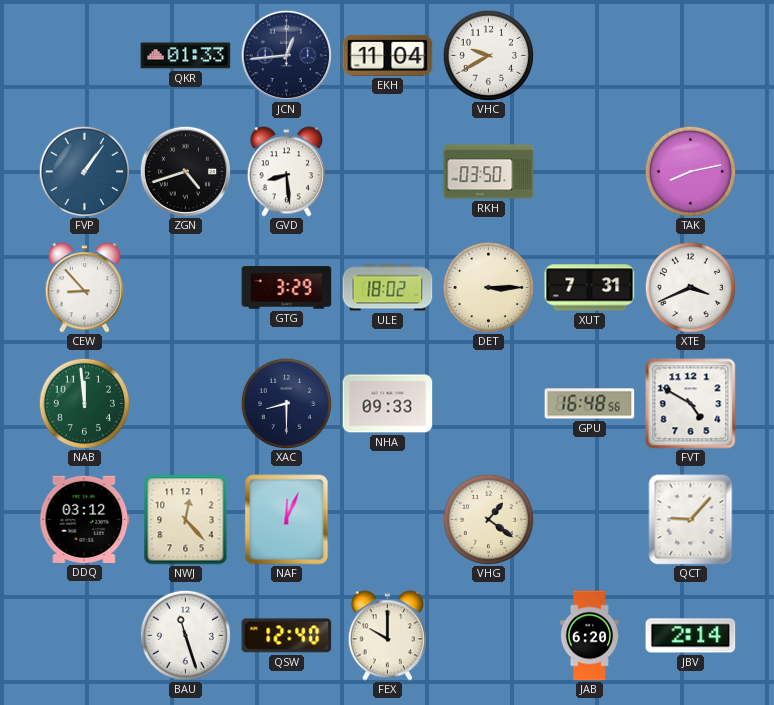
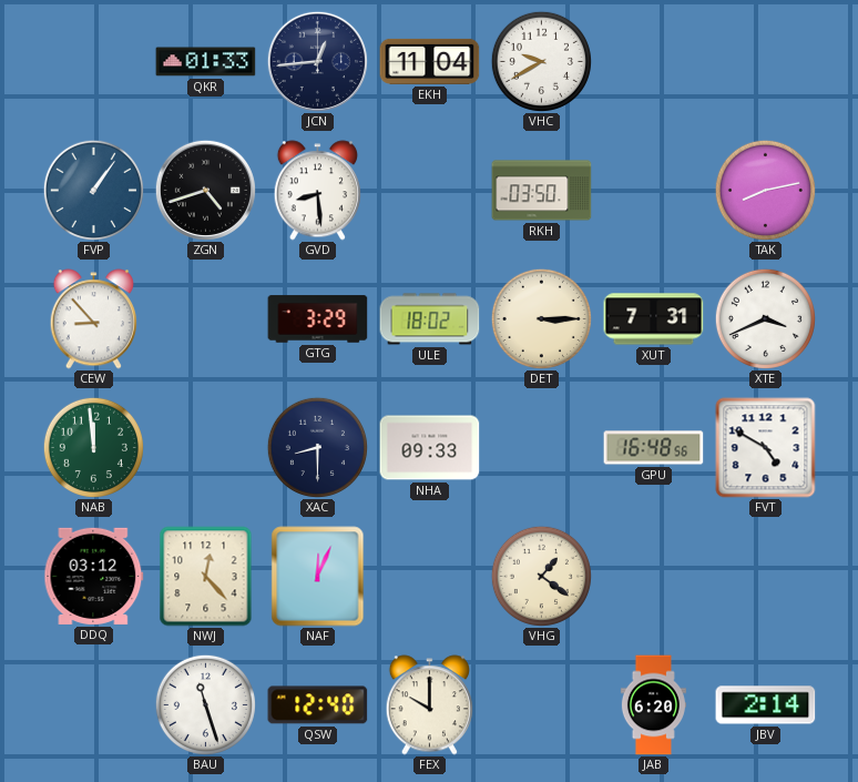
QCT: 9:07 -> none
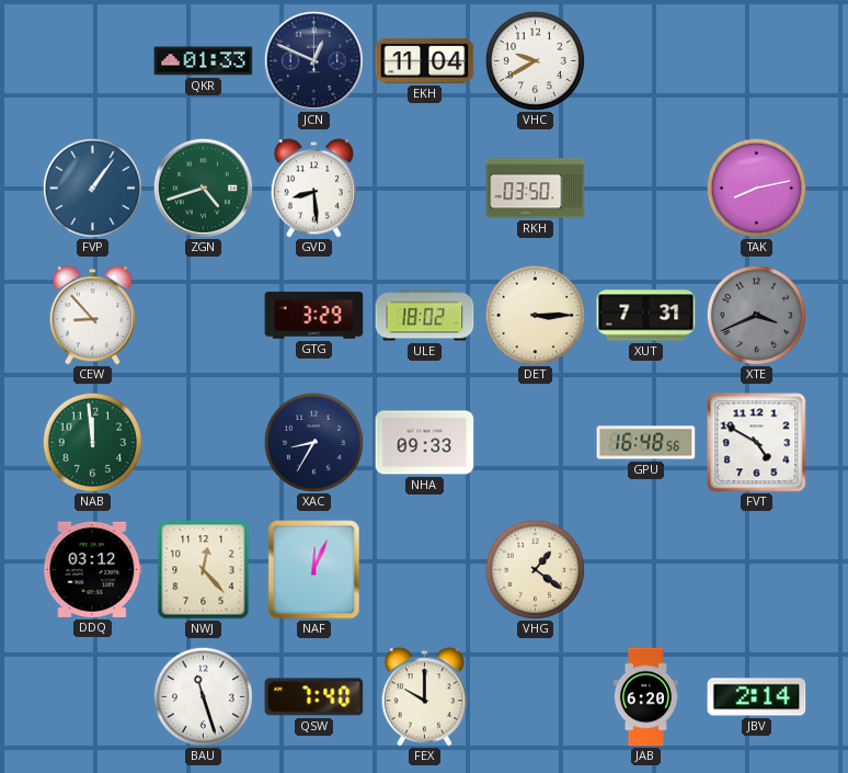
JCN: 12:44 -> 12:49
ZGN dial: black -> green
XTE dial: white -> grey
XAC: 8:30 -> 8:35
QSW: 12:40 -> 7:40
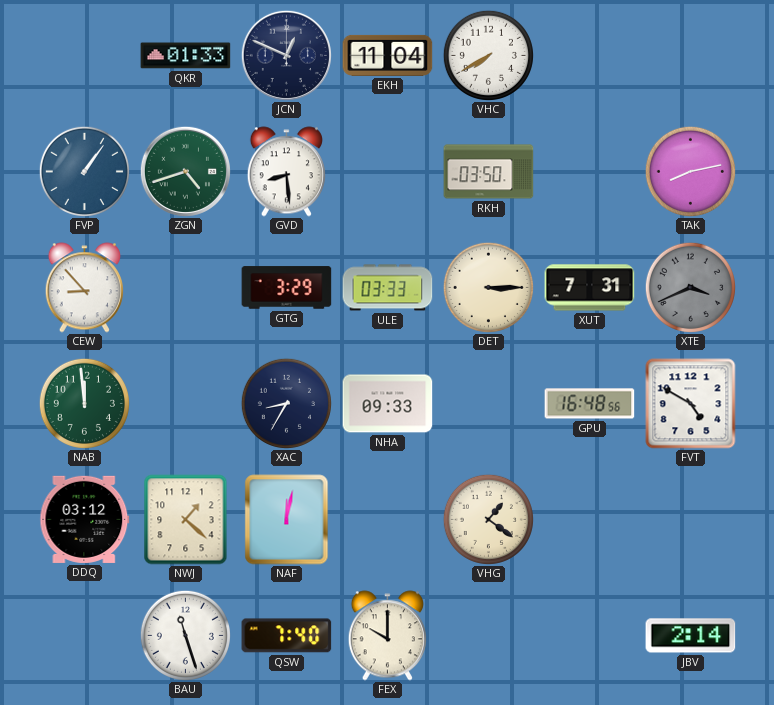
VHC: 9:40 -> 7:40
ULE: 18:02 -> 03:33
NWJ: 12:23 -> 1:22
NAF: 12:04 -> 12:02
JAB: 6:20 -> none
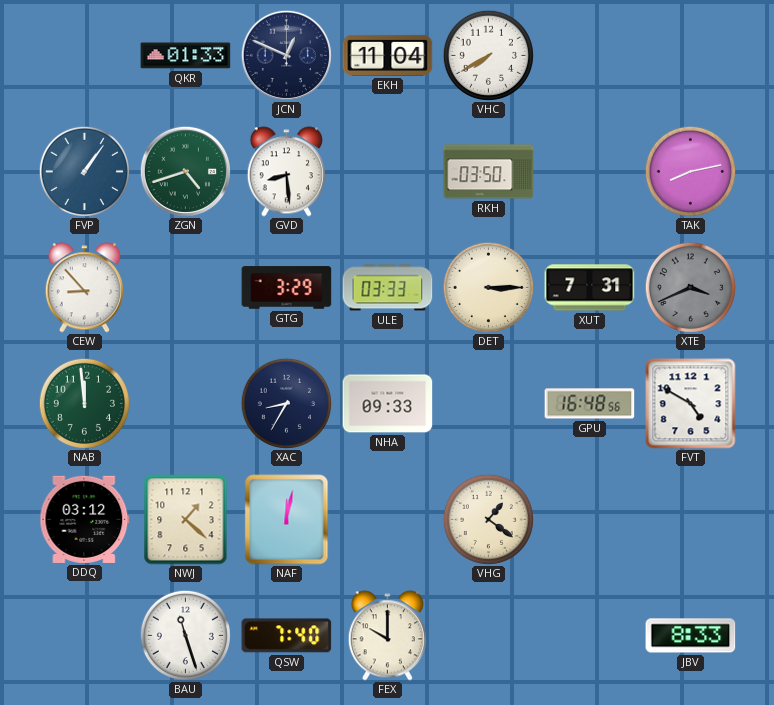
JBV: 2:14 -> 8:33
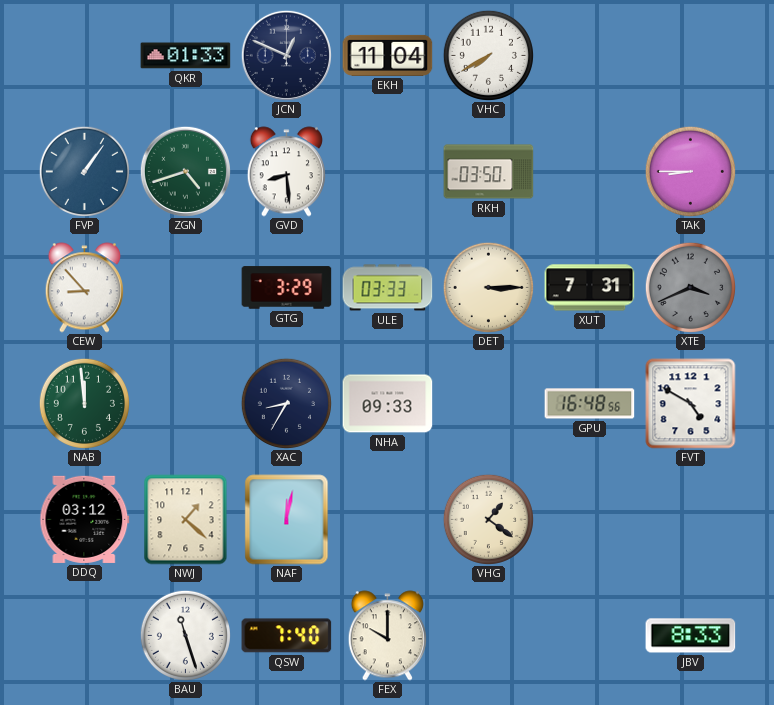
TAK: 8:13 -> 8:45
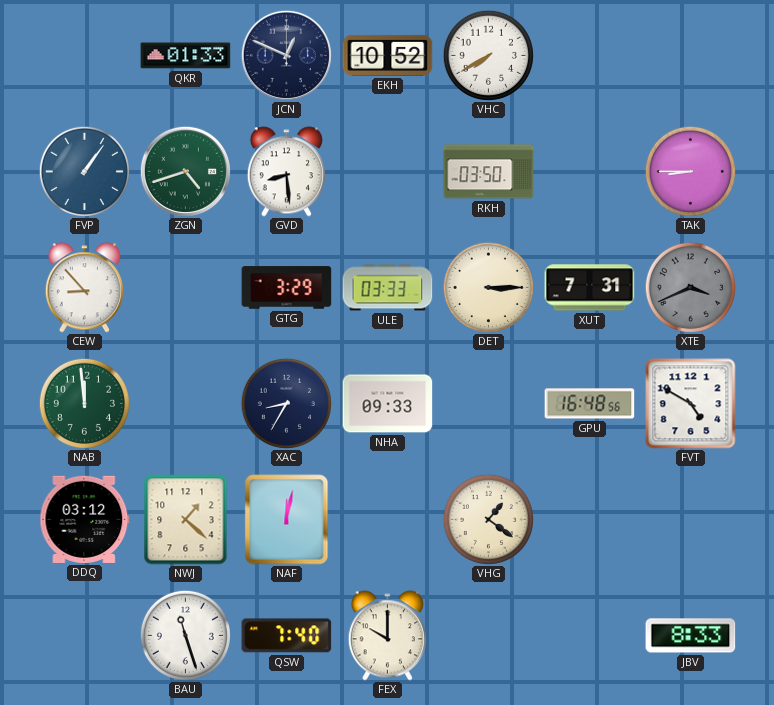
EKH: 11:04 -> 10:52
